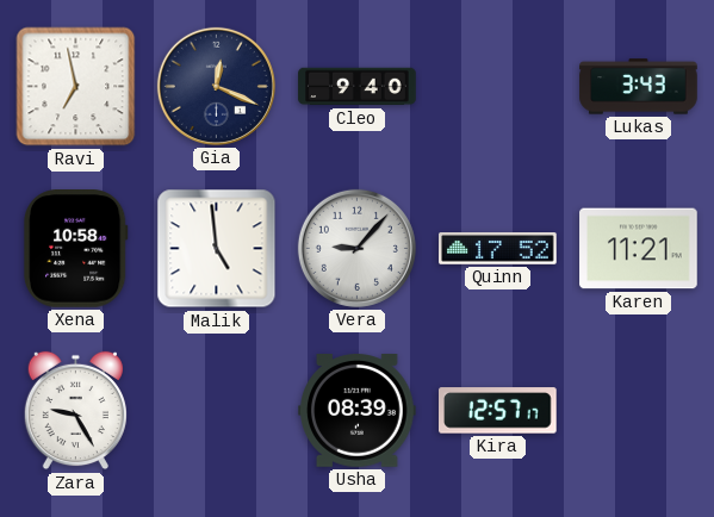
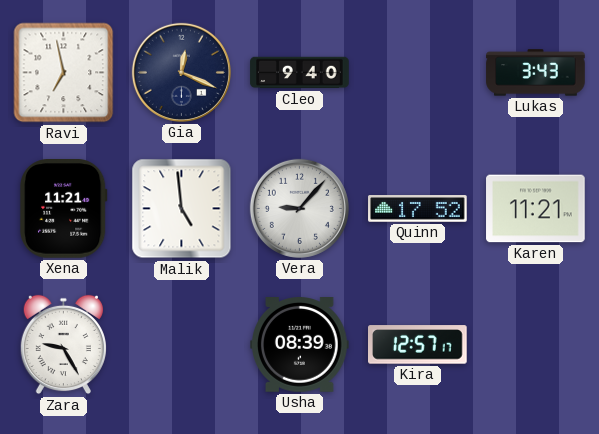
Xena: 10:58 -> 11:21
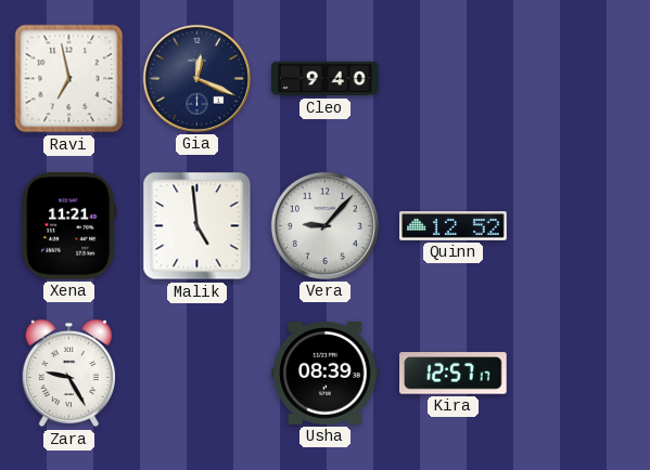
Lukas: 3:43 -> none
Quinn: 17:52 -> 12:52
Karen: 11:21 -> none
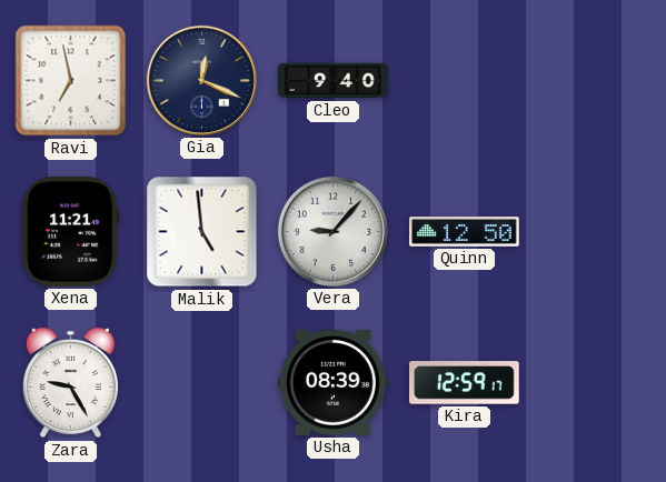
Quinn: 12:52 -> 12:50
Kira: 12:57 -> 12:59
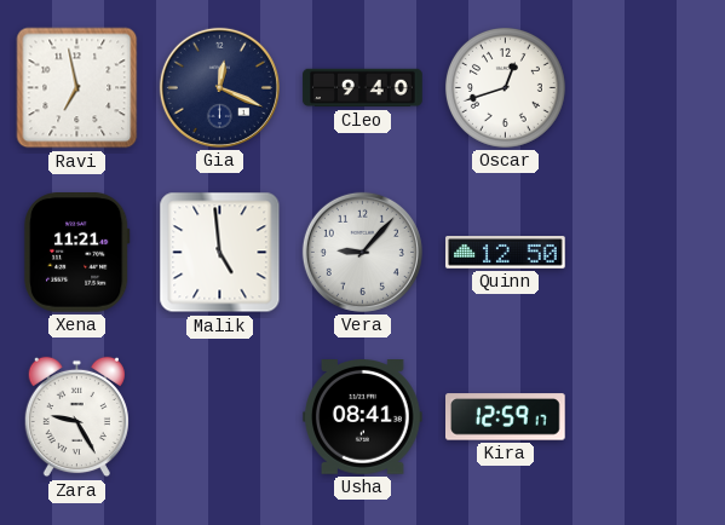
Oscar: none -> 12:42
Usha: 08:39 -> 08:41
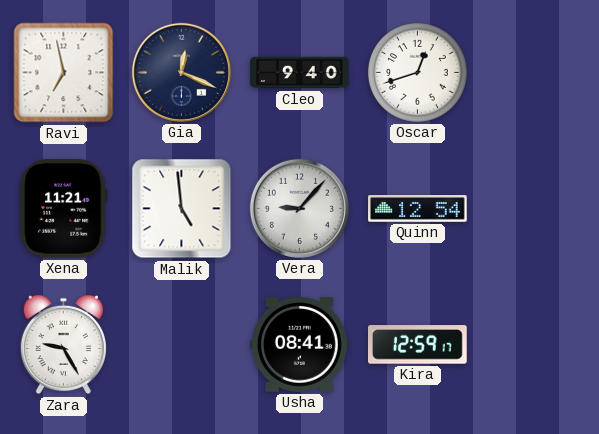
Quinn: 12:50 -> 12:54
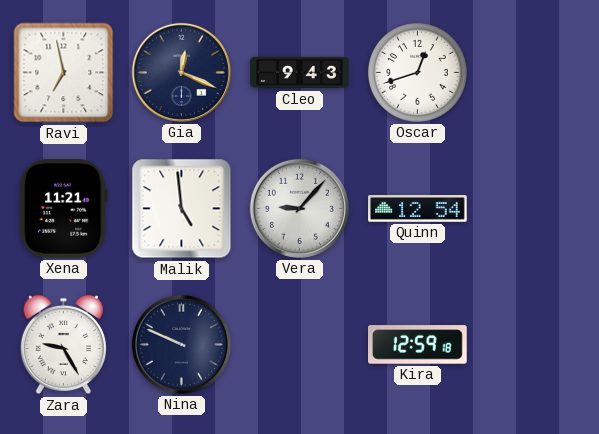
Cleo: 9:40 -> 9:43
Nina: none -> 9:49
Usha: 08:41 -> none
Kira: 12:59:17 -> 12:59:18
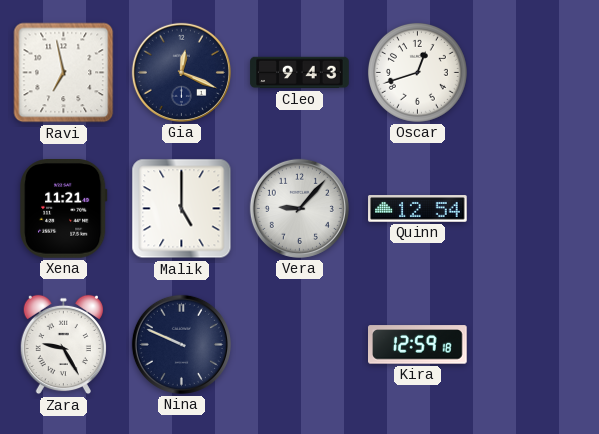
Malik: 4:59 -> 5:00
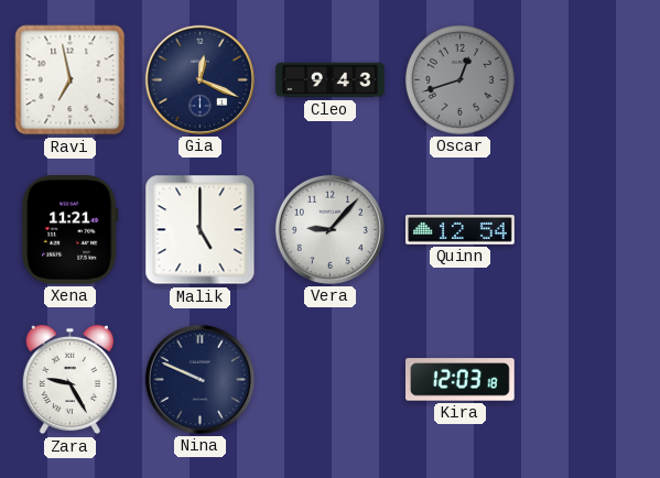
Oscar dial: white -> grey
Kira: 12:59 -> 12:03
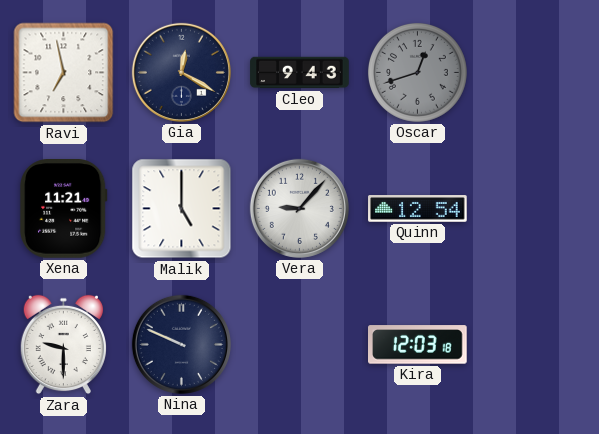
Gia: 12:19 -> 12:20
Zara: 9:25 -> 9:30
